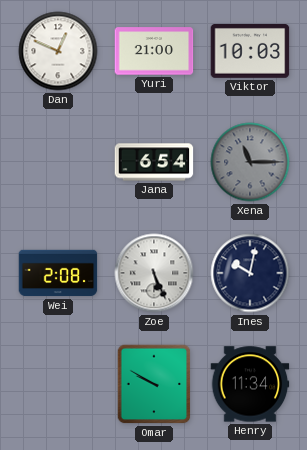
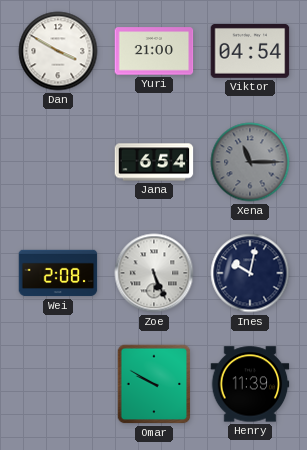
Dan: 12:49 -> 3:50
Viktor: 10:03 -> 04:54
Henry: 11:34 -> 11:39
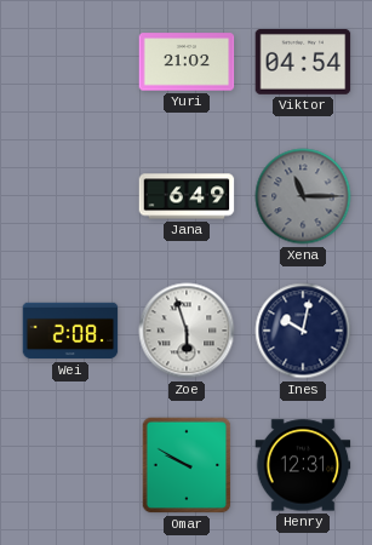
Dan: 3:50 -> none
Yuri: 21:00 -> 21:02
Jana: 6:54 -> 6:49
Zoe: 5:26 -> 5:57
Henry: 11:39 -> 12:31
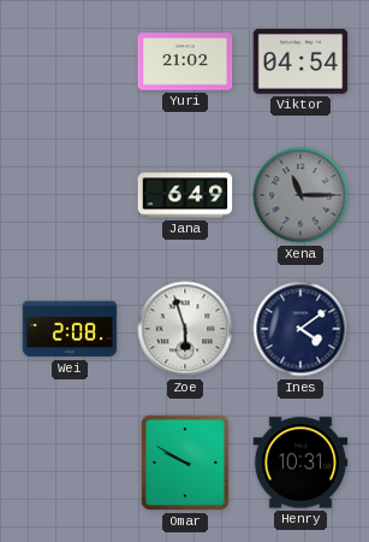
Ines: 10:02 -> 4:09
Henry: 12:31 -> 10:31
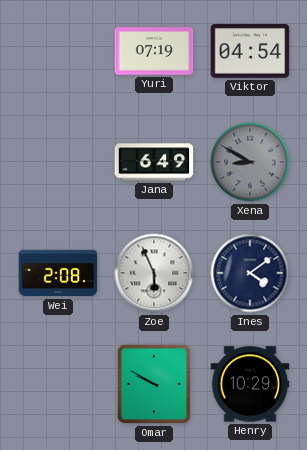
Yuri: 21:02 -> 07:19
Xena: 11:15 -> 8:50
Zoe: 5:57 -> 5:56
Henry: 10:31 -> 10:29
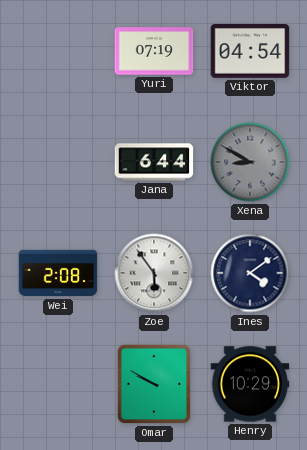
Jana: 6:49 -> 6:44
Zoe: 5:56 -> 5:54
